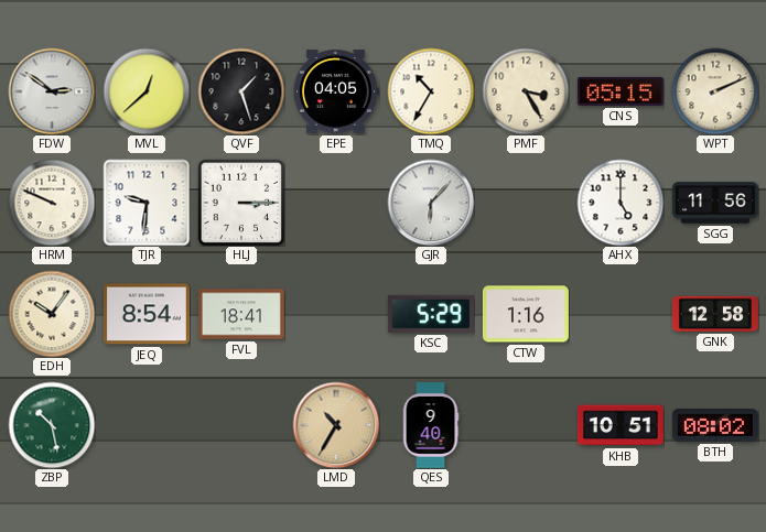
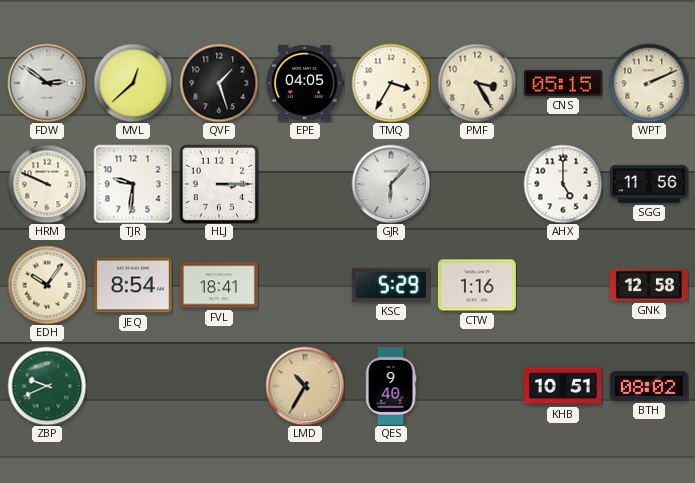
TMQ: 10:35 -> 3:35
ZBP: 10:28 -> 9:41
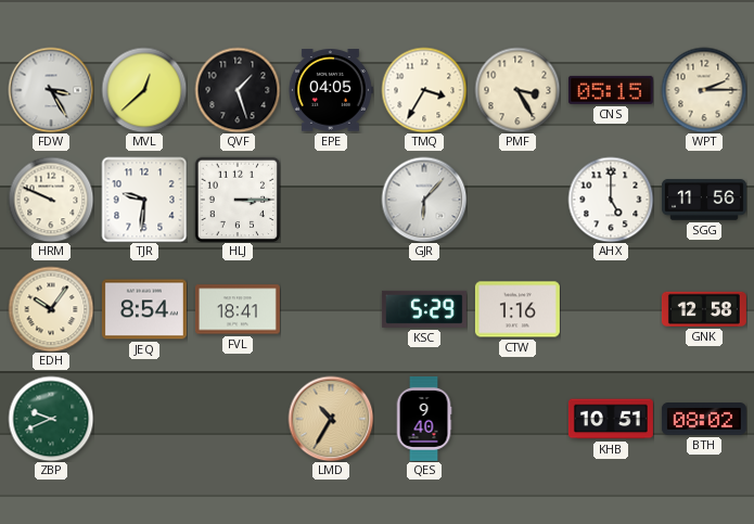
FDW: 2:51 -> 3:25
WPT: 2:11 -> 2:15
